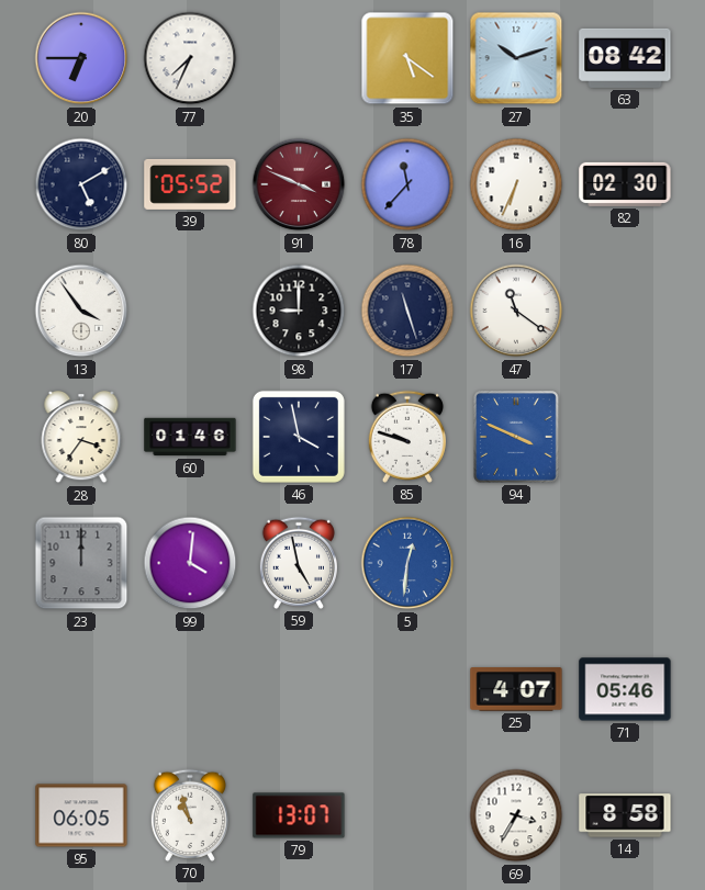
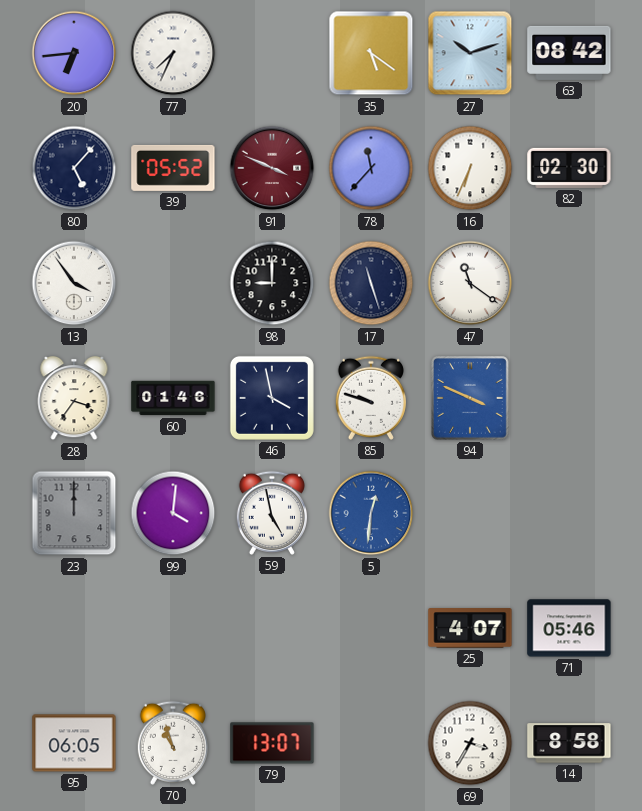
20: 6:45 -> 6:44
80: 5:10 -> 5:07
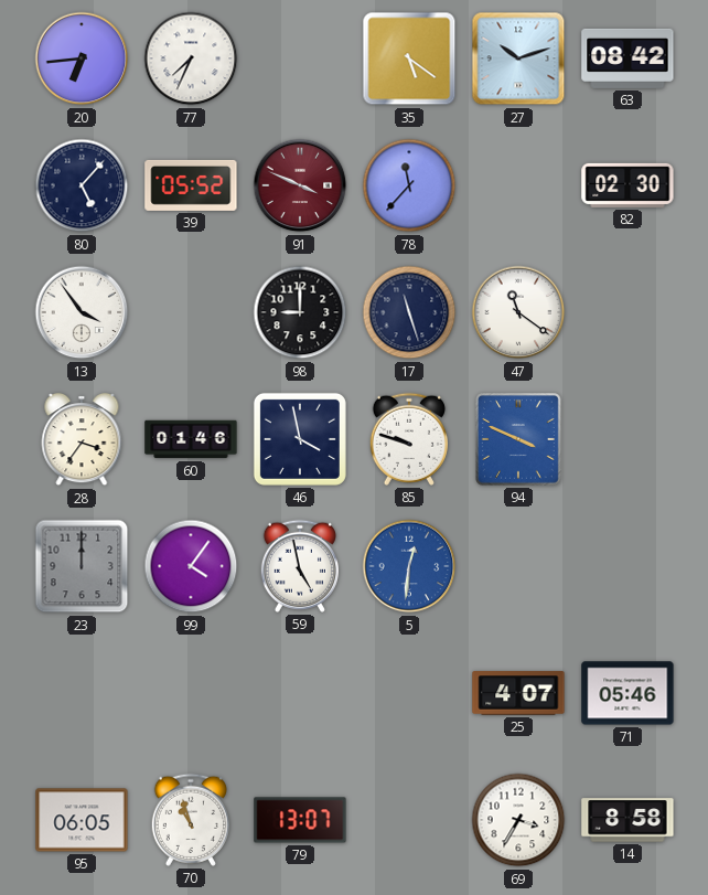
16: 6:34 -> none
99: 4:01 -> 4:06
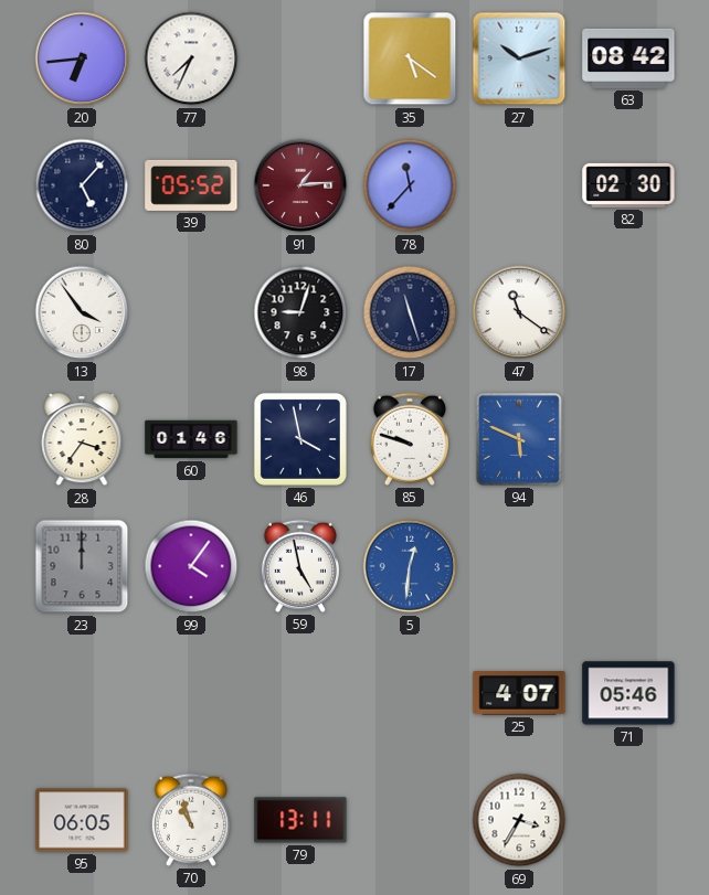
91: 3:49 -> 1:14
98: 9:00 -> 9:03
94: 3:49 -> 5:49
79: 13:07 -> 13:11
14: 8:58 -> none
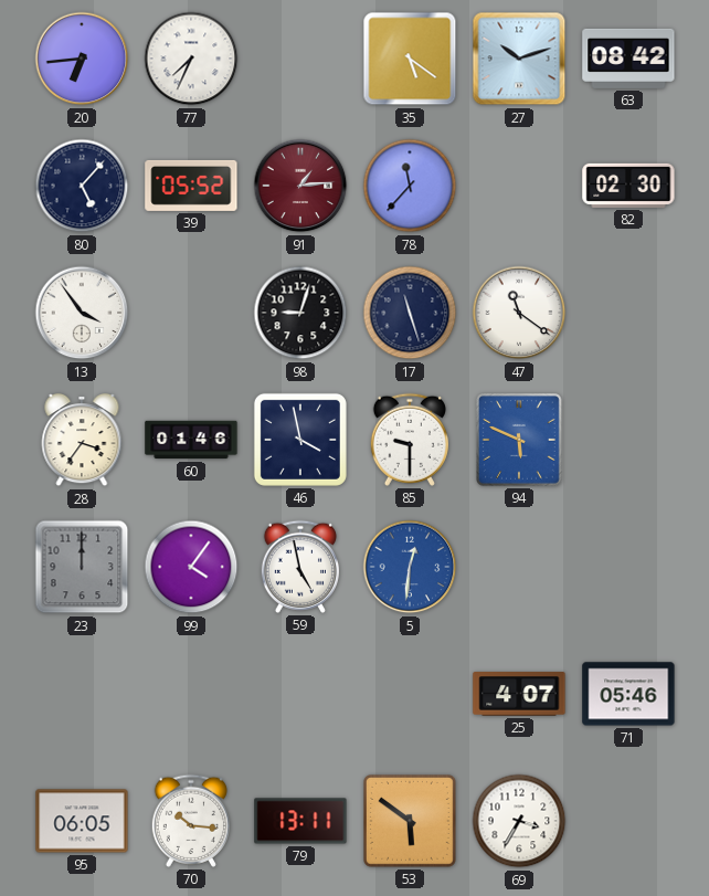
85: 9:48 -> 9:30
70: 10:57 -> 10:16
53: none -> 5:51
